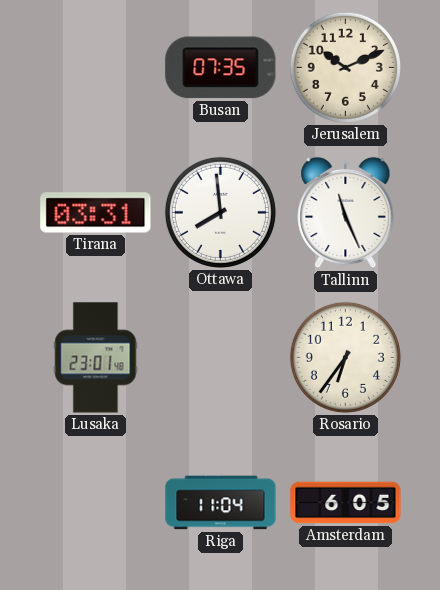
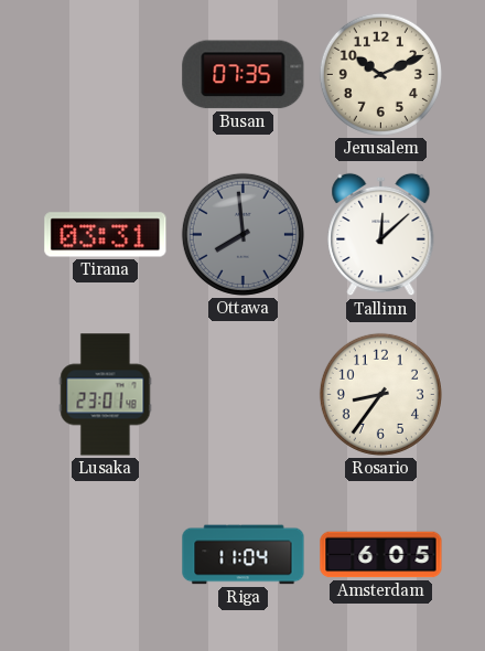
Ottawa dial: white -> grey
Tallinn: 11:26 -> 12:08
Rosario: 6:36 -> 8:36
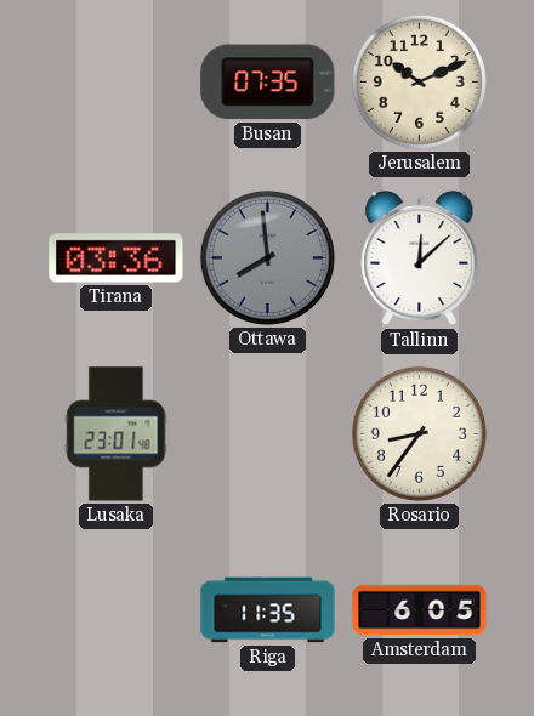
Tirana: 03:31 -> 03:36
Riga: 11:04 -> 11:35
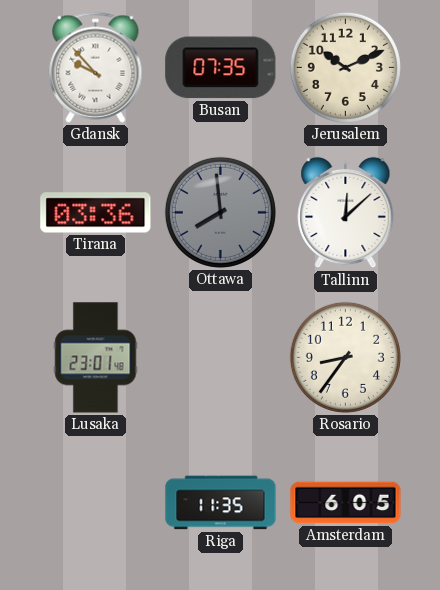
Gdansk: none -> 9:53
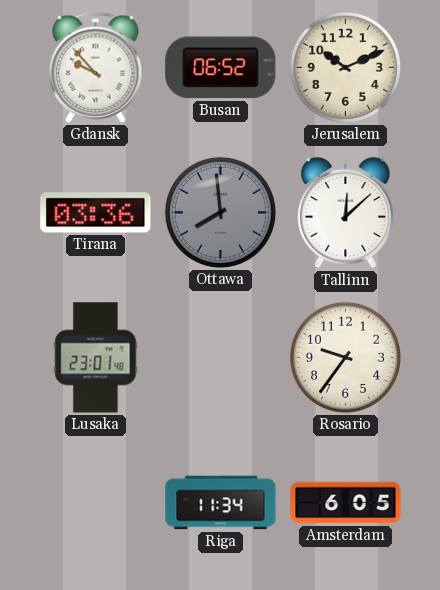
Busan: 07:35 -> 06:52
Rosario: 8:36 -> 9:36
Riga: 11:35 -> 11:34
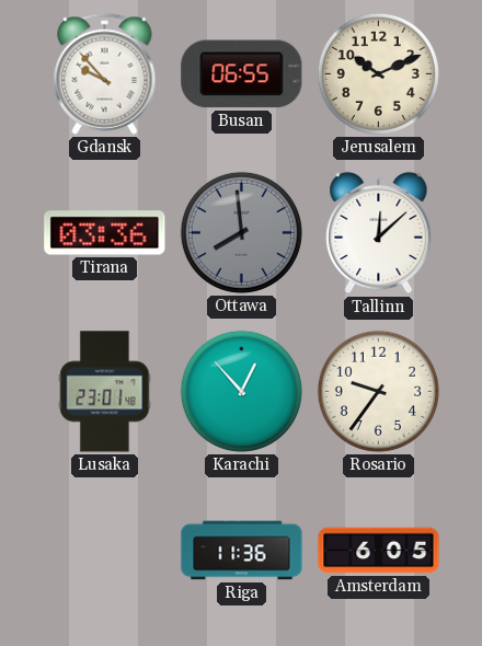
Busan: 06:52 -> 06:55
Karachi: none -> 12:53
Riga: 11:34 -> 11:36
